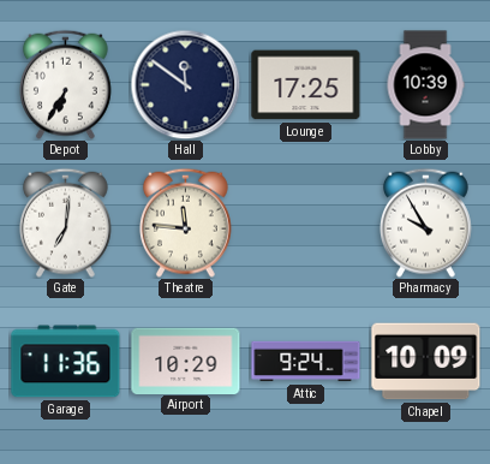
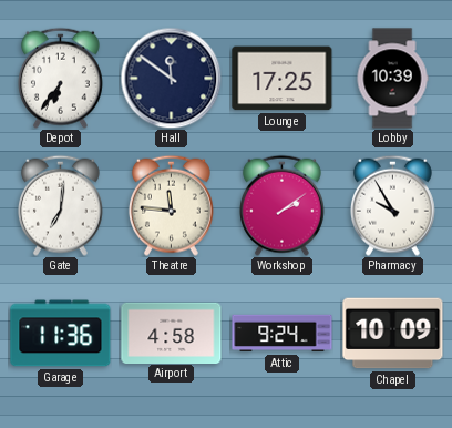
Depot: 6:35 -> 6:36
Workshop: none -> 2:09
Airport: 10:29 -> 4:58
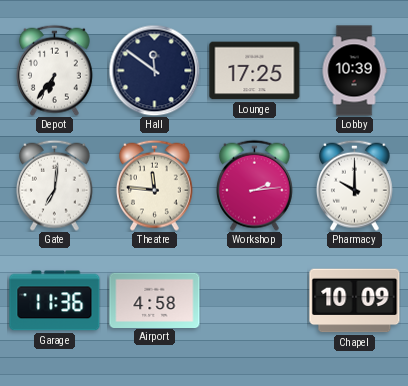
Workshop: 2:09 -> 2:14
Pharmacy: 9:55 -> 10:00
Attic: 9:24 -> none
